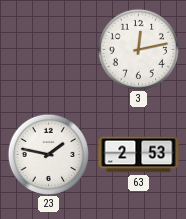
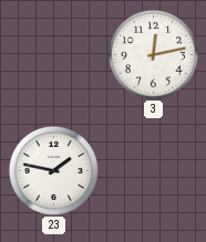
63: 2:53 -> none
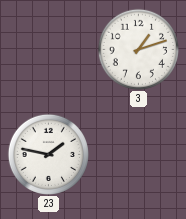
3: 12:13 -> 1:12
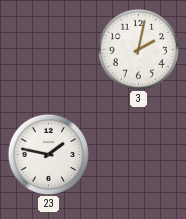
3: 1:12 -> 2:02
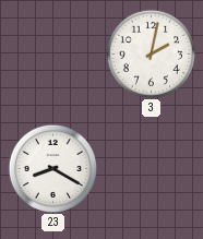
23: 1:47 -> 8:20
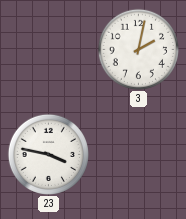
23: 8:20 -> 3:47
